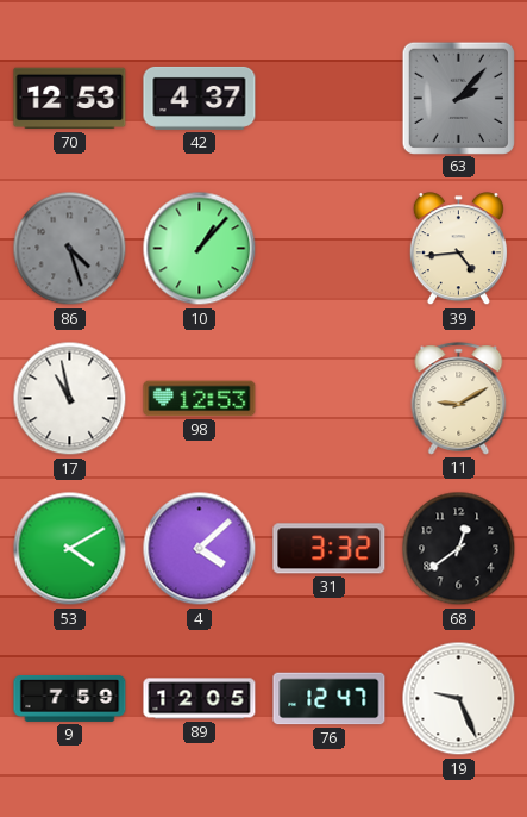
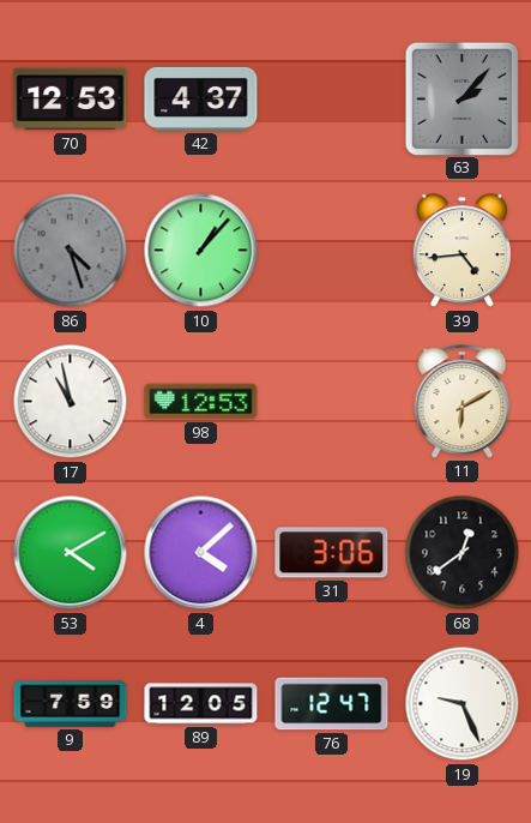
11: 9:10 -> 6:10
31: 3:32 -> 3:06
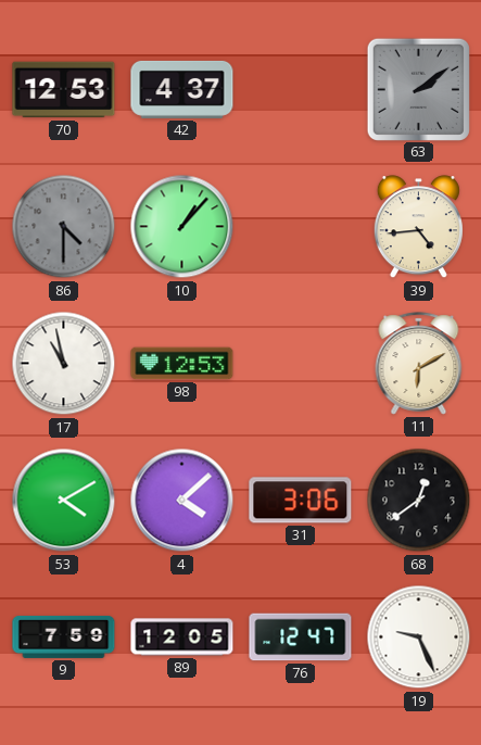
63: 2:07 -> 2:09
86: 4:27 -> 4:30
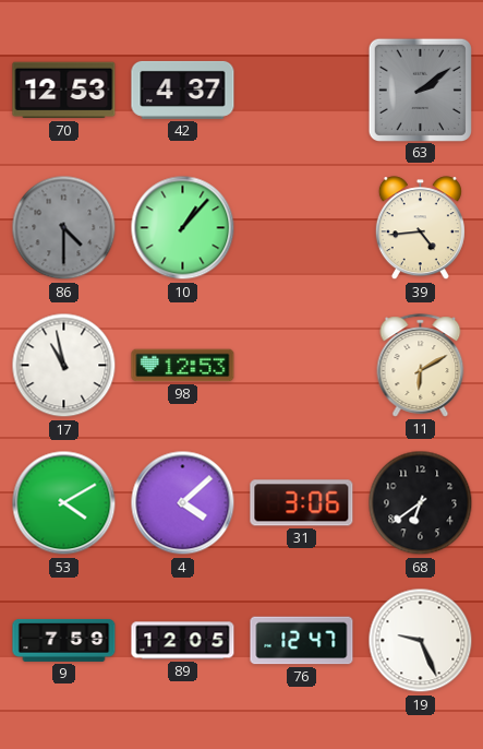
68: 12:39 -> 6:39
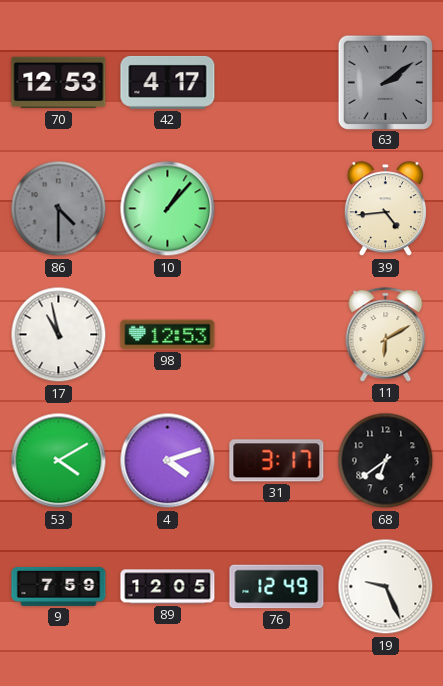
42: 4:37 -> 4:17
4: 4:08 -> 4:12
31: 3:06 -> 3:17
76: 12:47 -> 12:49
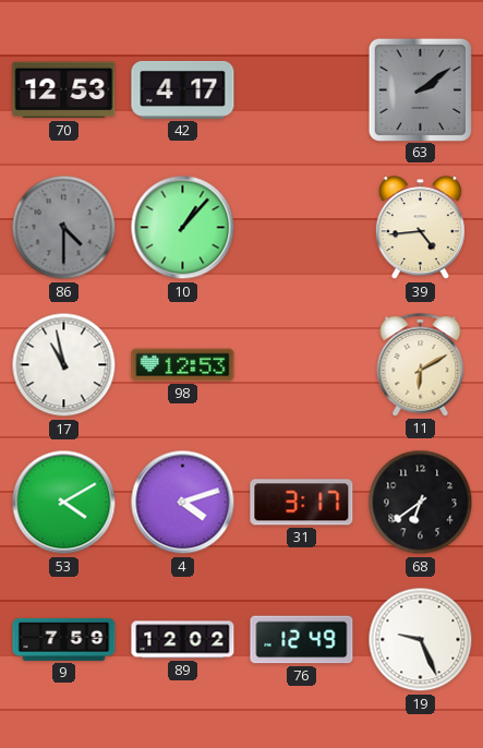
89: 12:05 -> 12:02
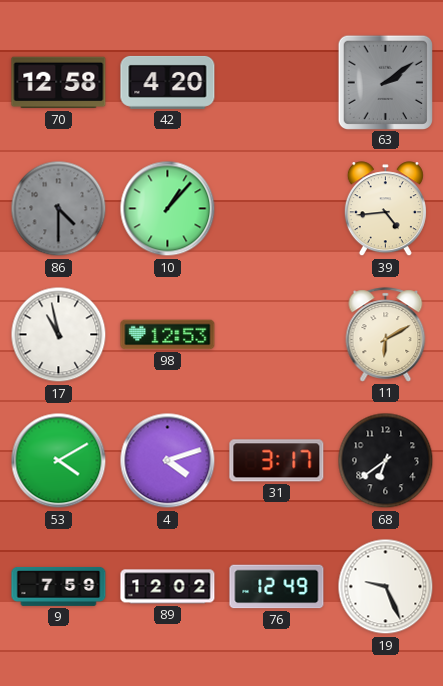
70: 12:53 -> 12:58
42: 4:17 -> 4:20
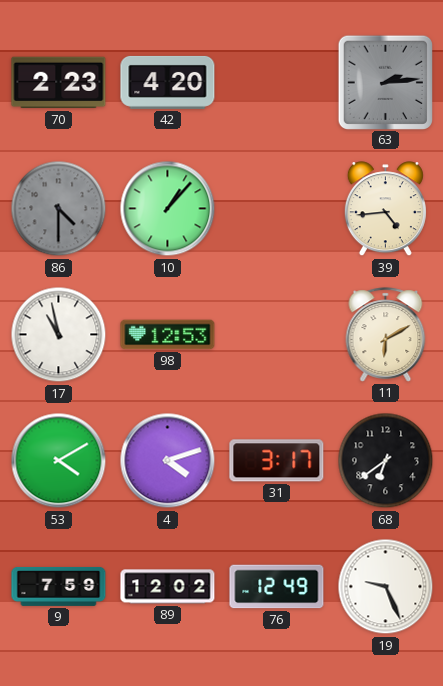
70: 12:58 -> 2:23
63: 2:09 -> 2:14
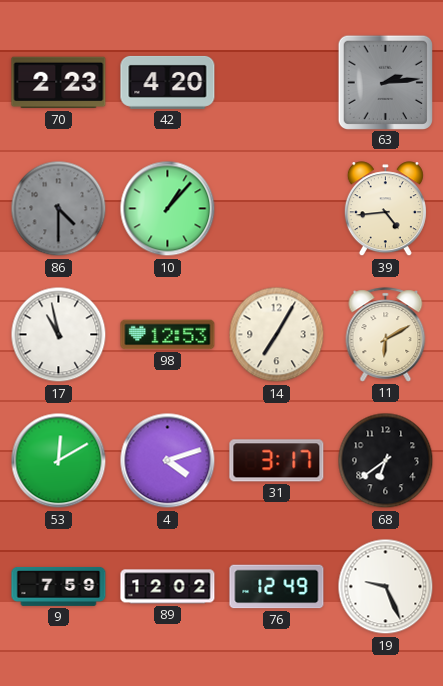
14: none -> 7:05
53: 4:10 -> 12:10
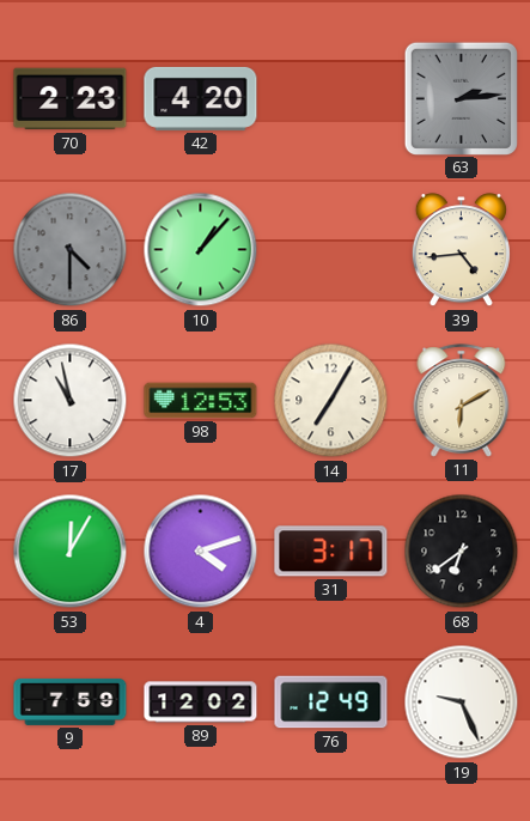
53: 12:10 -> 12:05
